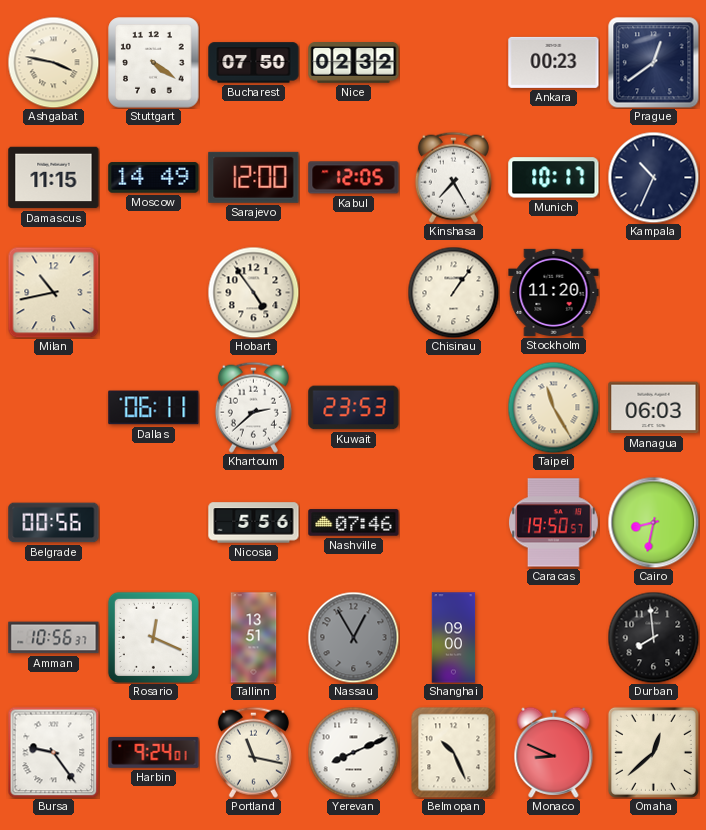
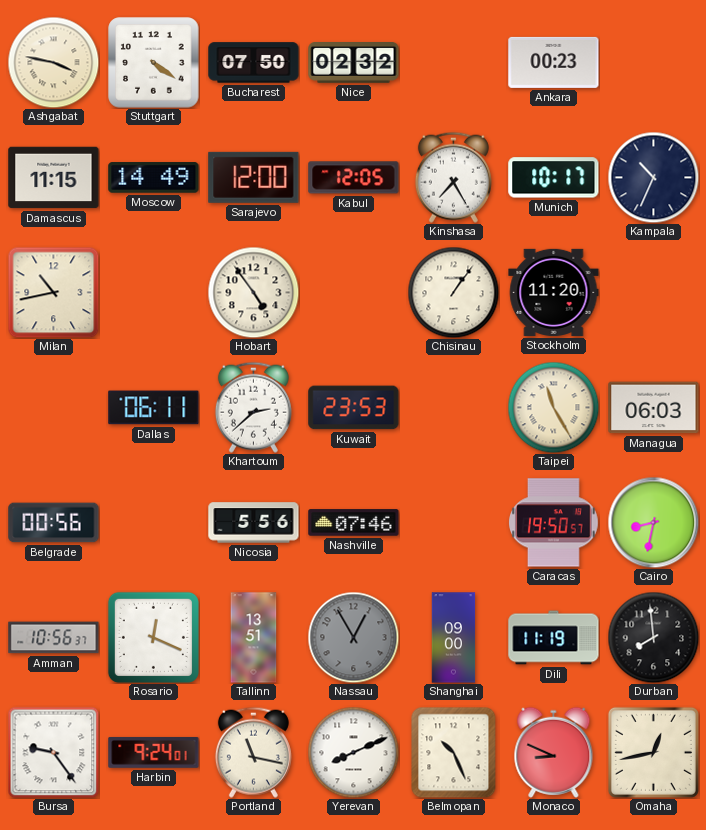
Prague: 12:39 -> none
Dili: none -> 11:19
Omaha: 12:38 -> 12:43
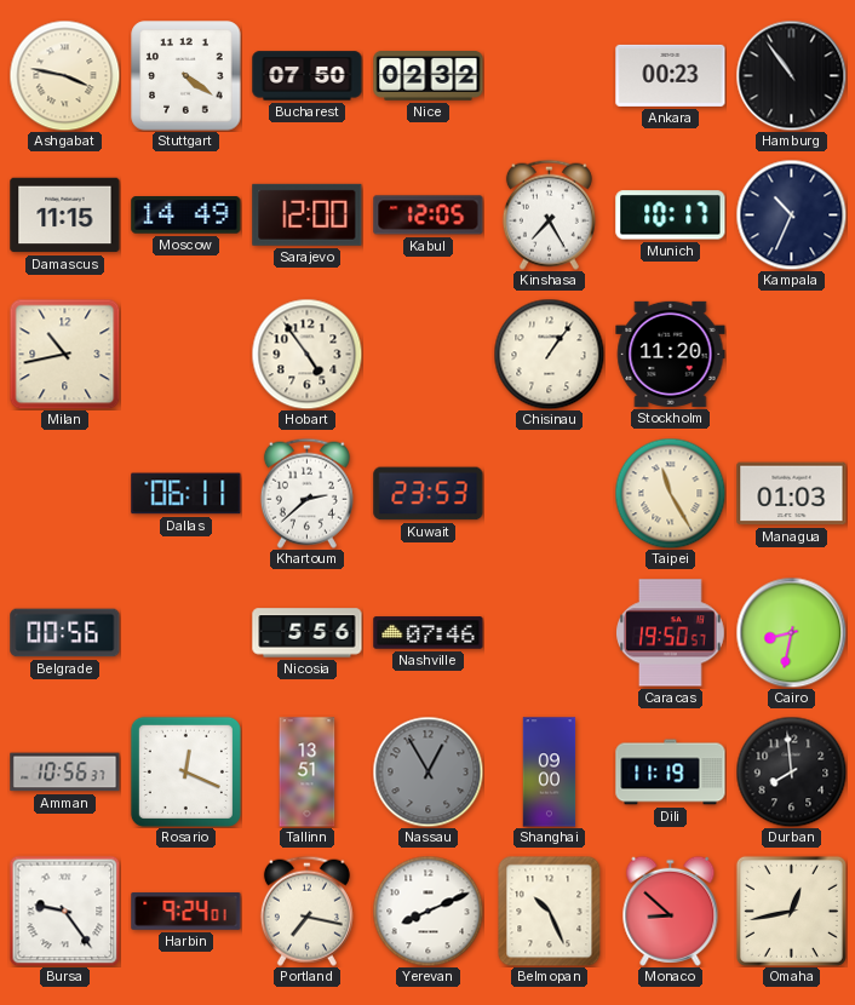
Hamburg: none -> 10:54
Managua: 06:03 -> 01:03
Portland: 11:17 -> 7:17
Monaco: 8:49 -> 8:52
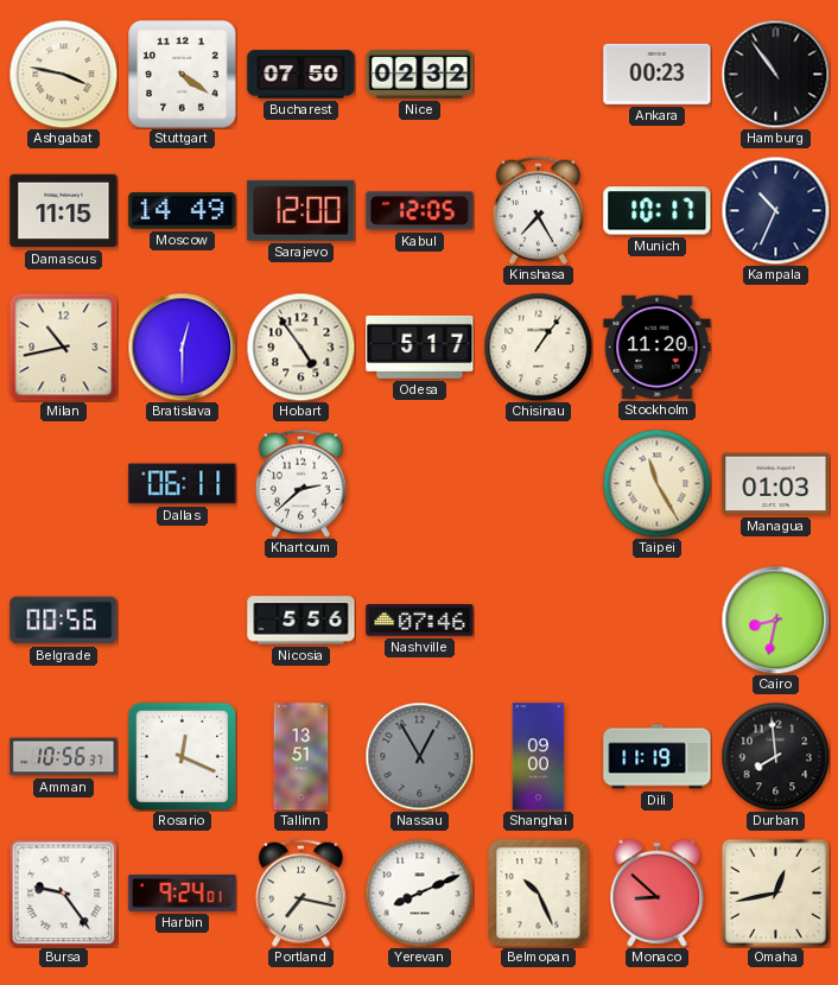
Bratislava: none -> 12:30
Odesa: none -> 5:17
Kuwait: 23:53 -> none
Caracas: 19:50 -> none
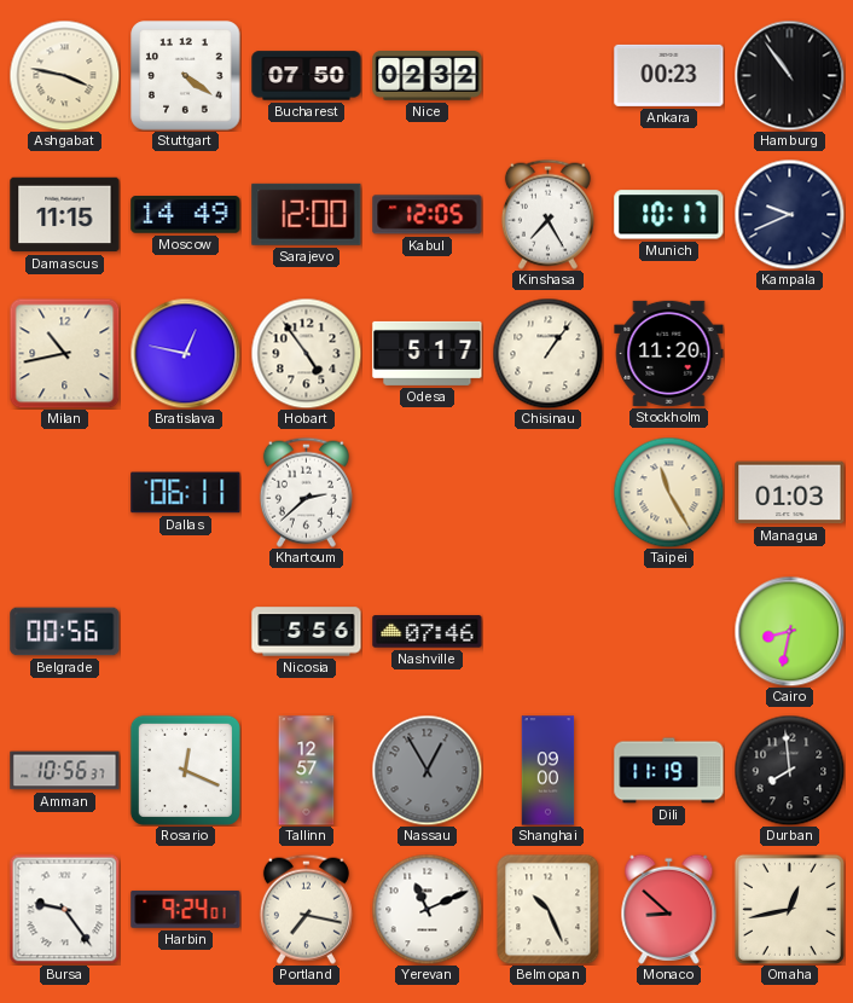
Kampala: 10:34 -> 9:41
Bratislava: 12:30 -> 12:47
Tallinn: 13:51 -> 12:57
Yerevan: 8:11 -> 11:11
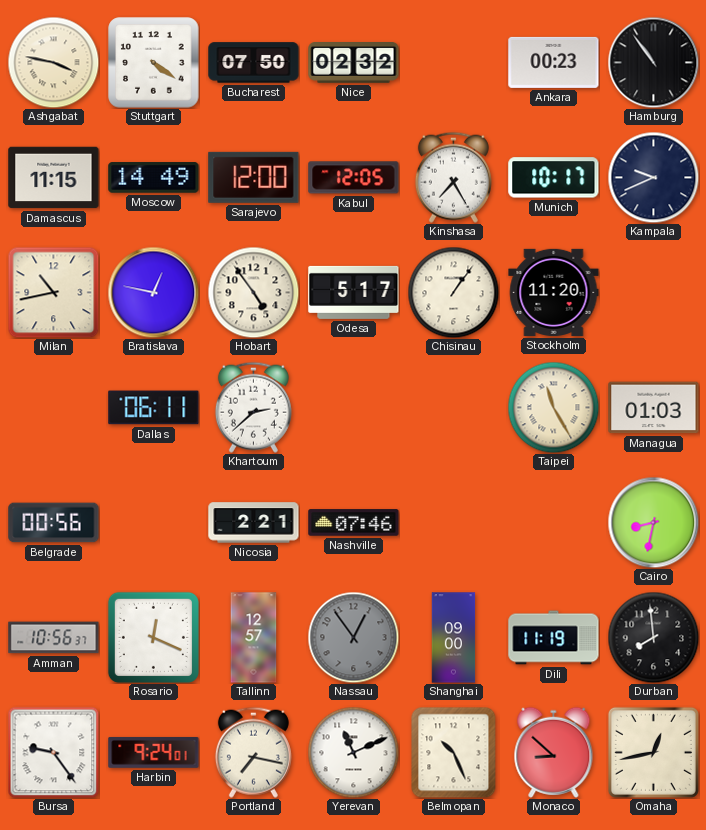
Nicosia: 5:56 -> 2:21
Nassau: 12:55 -> 12:54
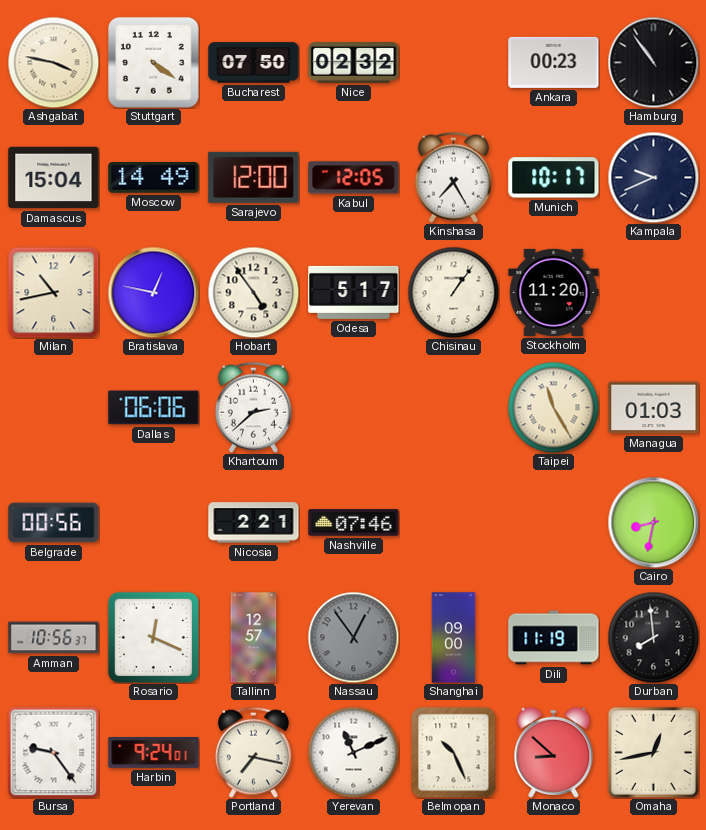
Damascus: 11:15 -> 15:04
Dallas: 06:11 -> 06:06
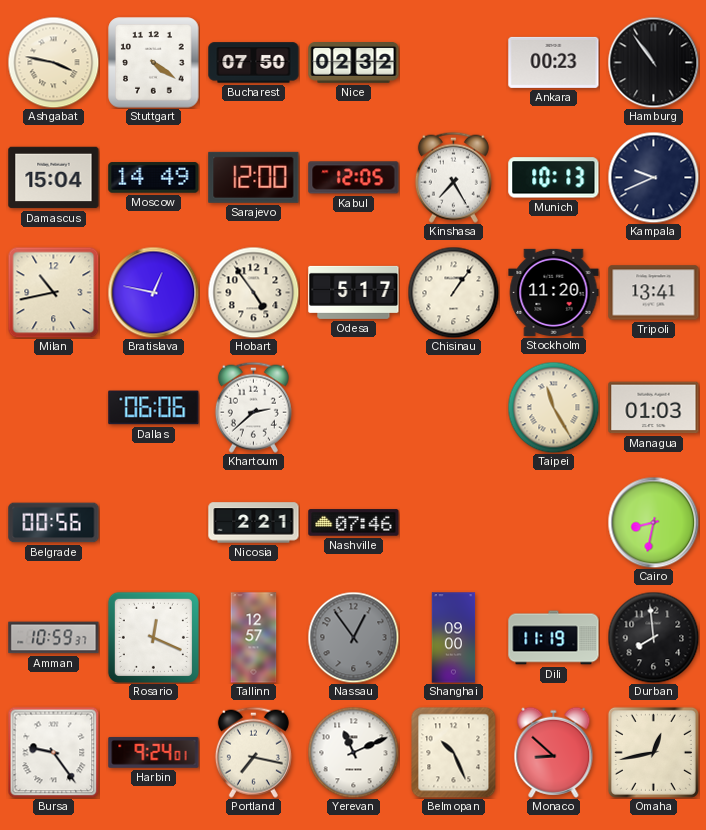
Munich: 10:17 -> 10:13
Tripoli: none -> 13:41
Amman: 10:56 -> 10:59
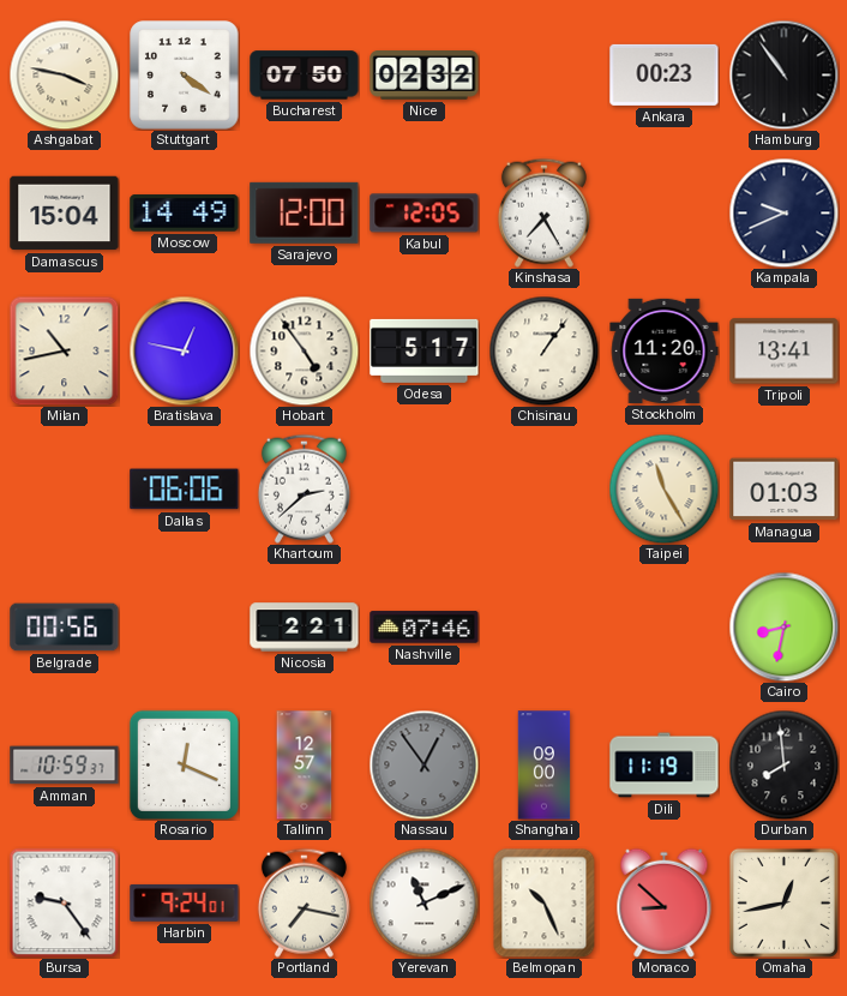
Munich: 10:13 -> none
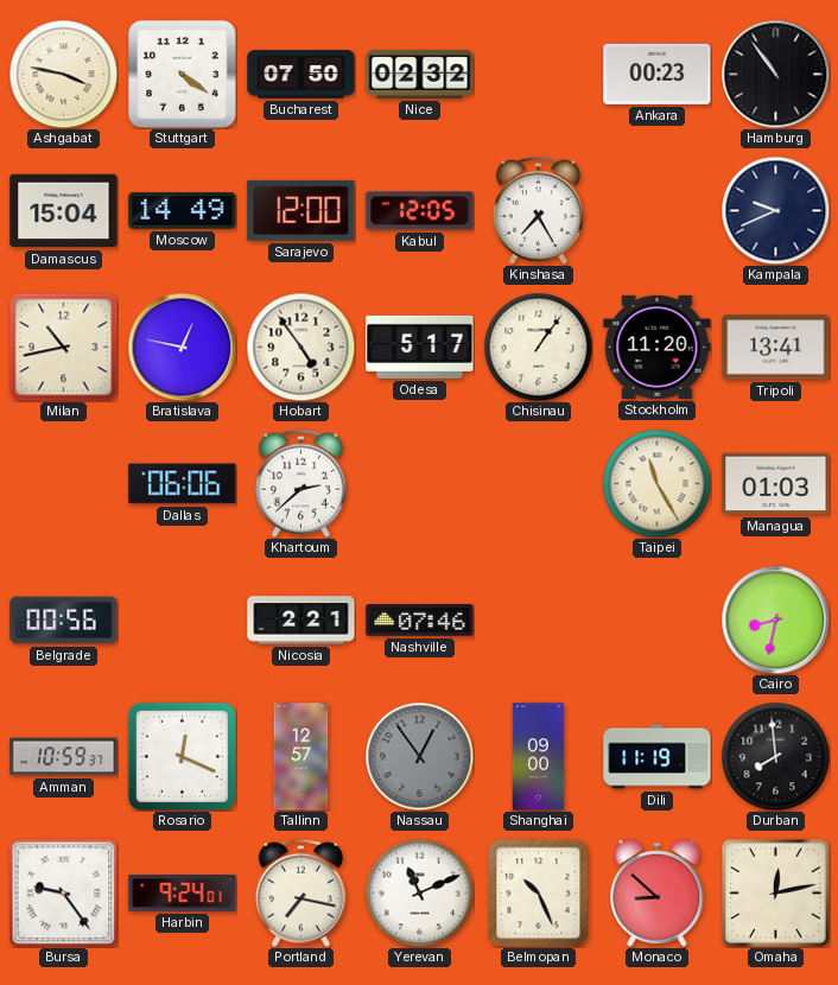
Omaha: 12:43 -> 12:13
